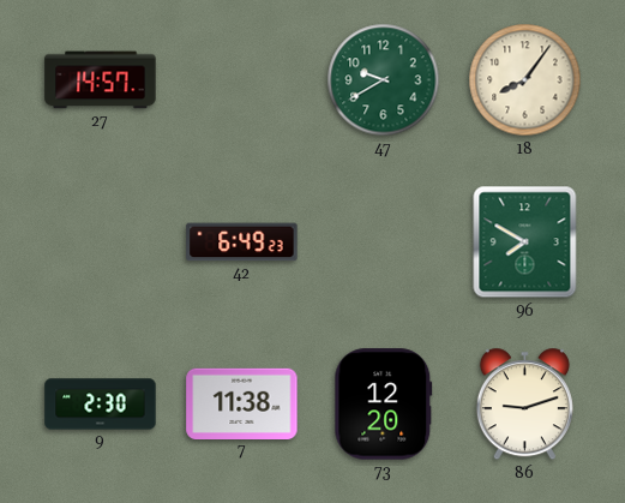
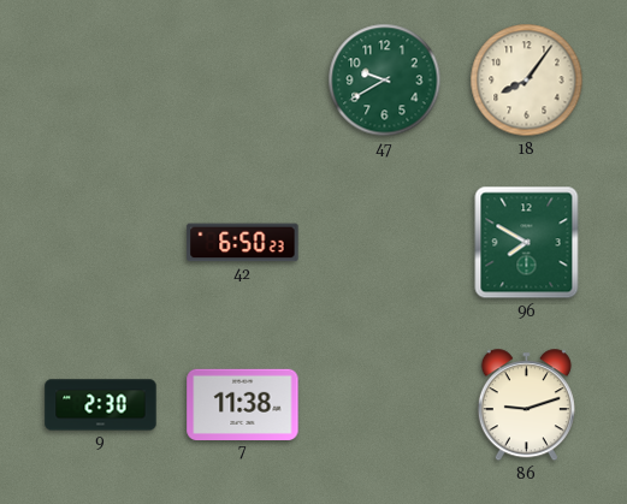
27: 14:57 -> none
42: 6:49 -> 6:50
73: 12:20 -> none
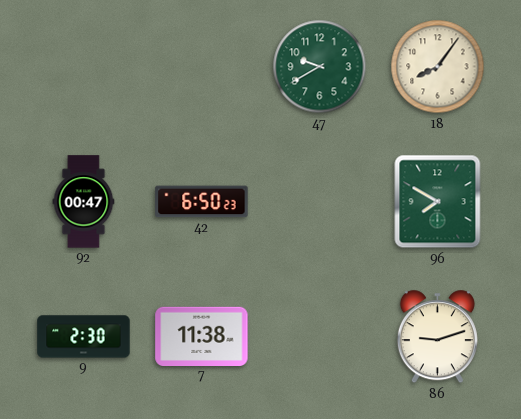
92: none -> 00:47
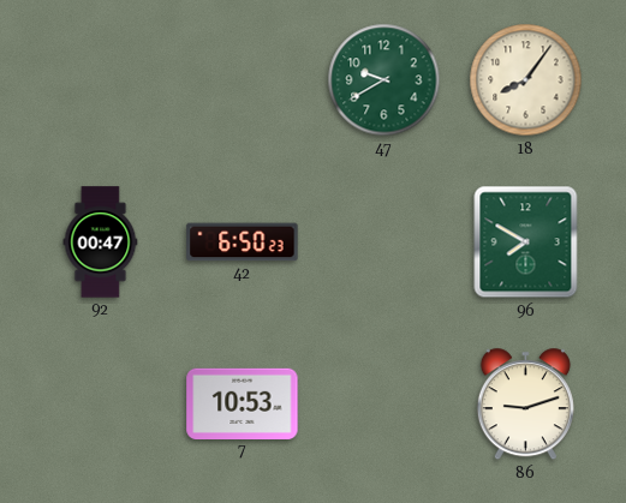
9: 2:30 -> none
7: 11:38 -> 10:53
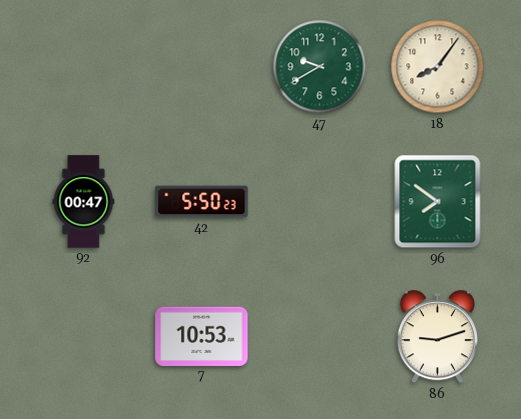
42: 6:50 -> 5:50
96: 7:50 -> 7:51
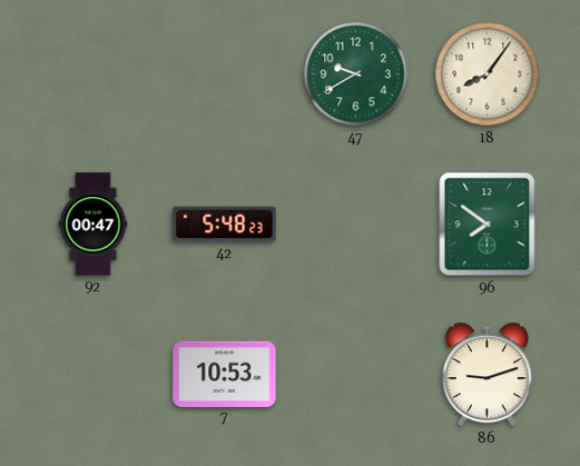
42: 5:50 -> 5:48
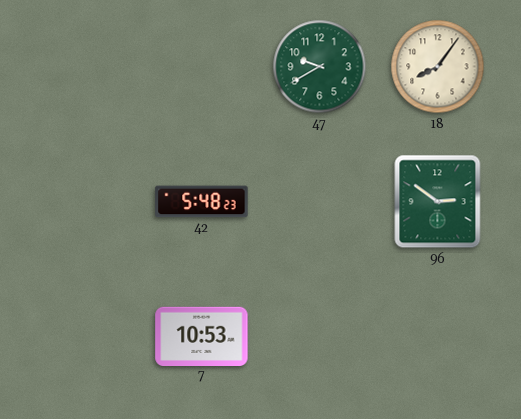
92: 00:47 -> none
96: 7:51 -> 2:51
86: 9:12 -> none
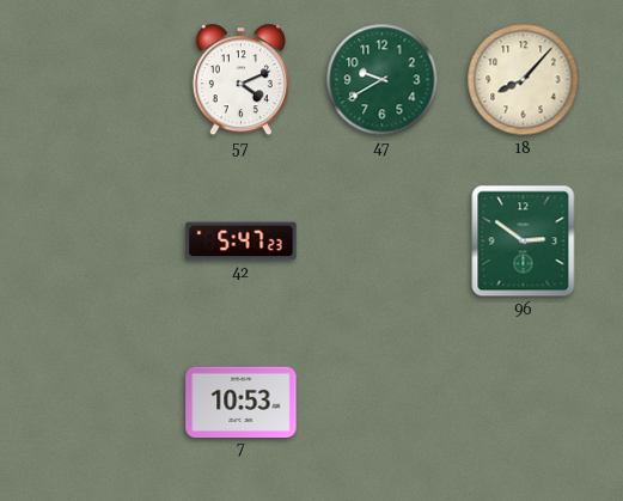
57: none -> 4:11
18: 8:06 -> 8:07
42: 5:48 -> 5:47
